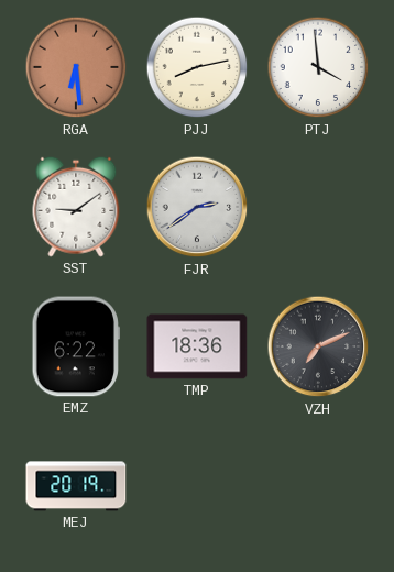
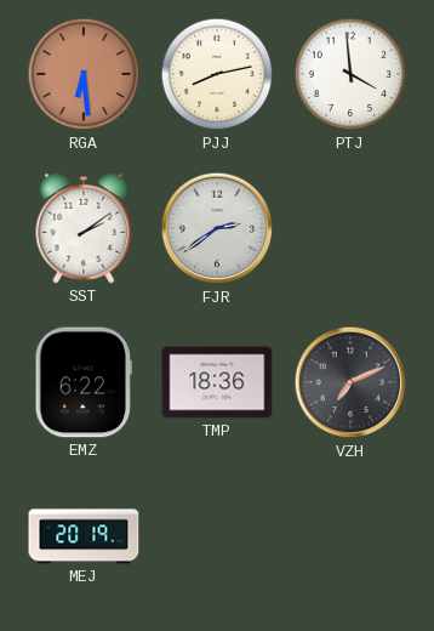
SST: 9:09 -> 2:09
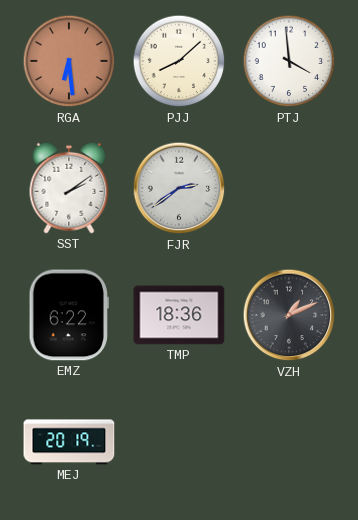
PJJ: 8:13 -> 8:08
VZH: 7:11 -> 1:11
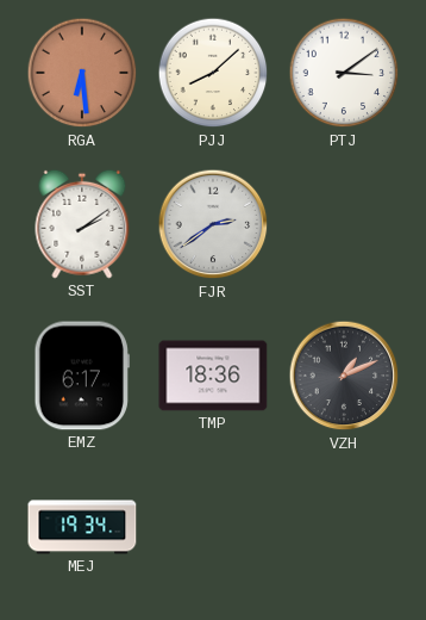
PTJ: 3:59 -> 3:09
EMZ: 6:22 -> 6:17
MEJ: 20:19 -> 19:34
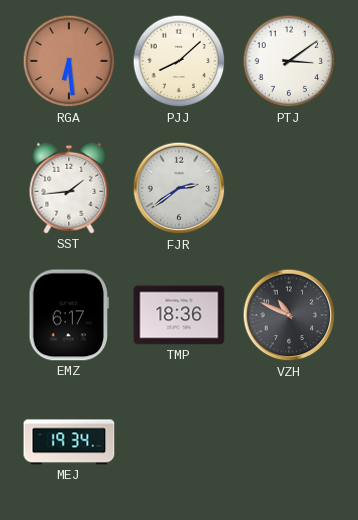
SST: 2:09 -> 1:44
VZH: 1:11 -> 10:49
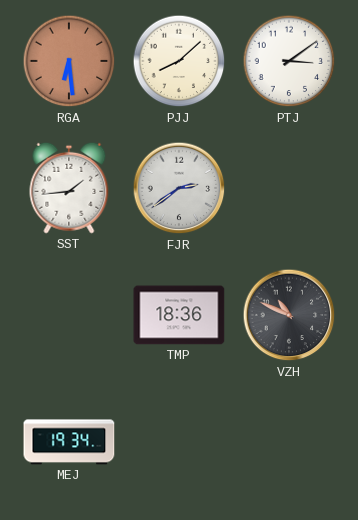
EMZ: 6:17 -> none
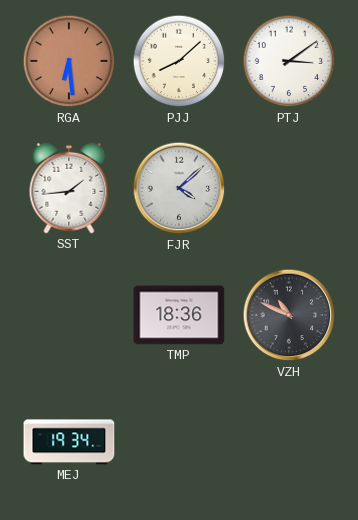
FJR: 2:39 -> 4:08
